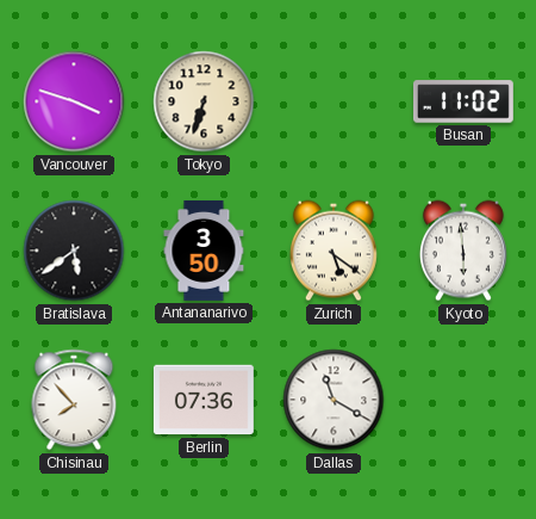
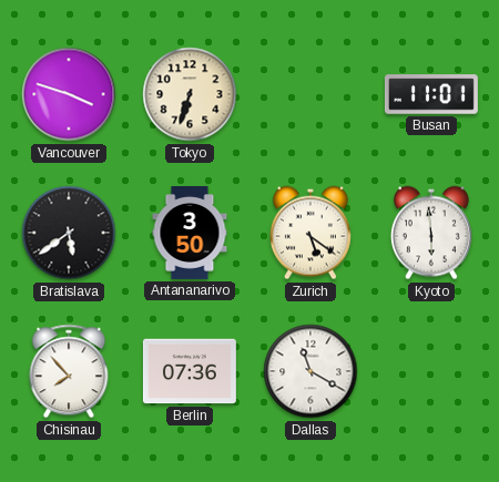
Busan: 11:02 -> 11:01
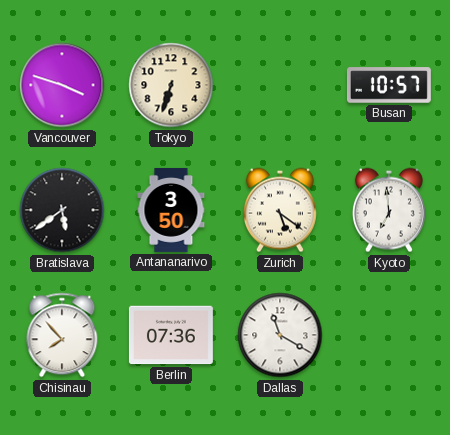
Busan: 11:01 -> 10:57
Kyoto: 5:59 -> 6:59
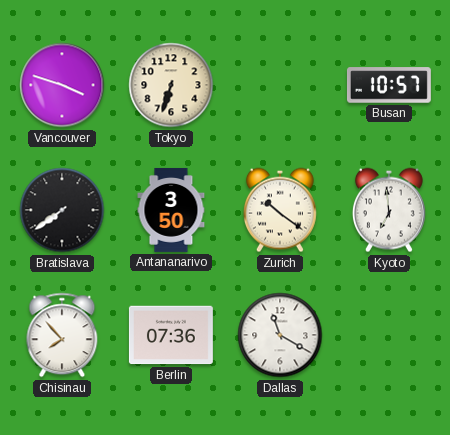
Bratislava: 5:39 -> 7:39
Zurich: 5:21 -> 10:21
